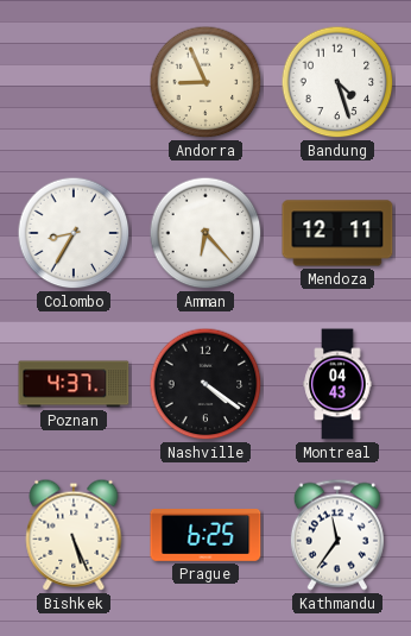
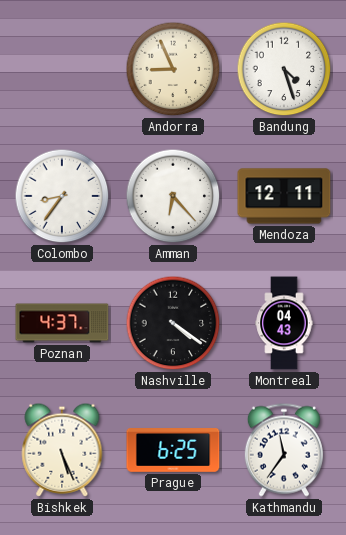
Colombo: 8:35 -> 8:36
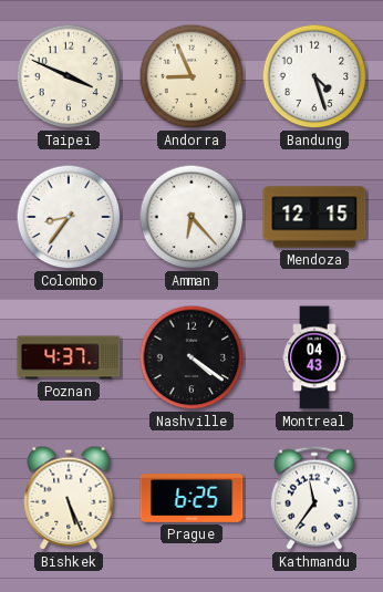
Taipei: none -> 3:49
Mendoza: 12:11 -> 12:15
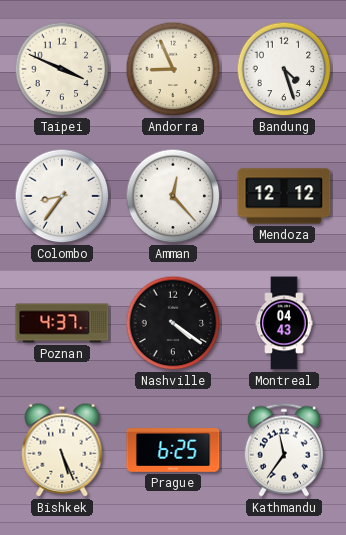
Amman: 6:23 -> 12:23
Mendoza: 12:15 -> 12:12
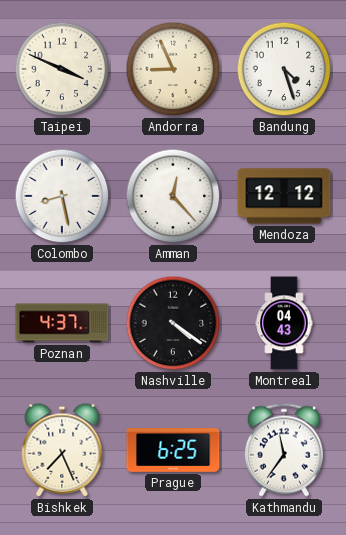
Colombo: 8:36 -> 8:28
Bishkek: 5:26 -> 7:26
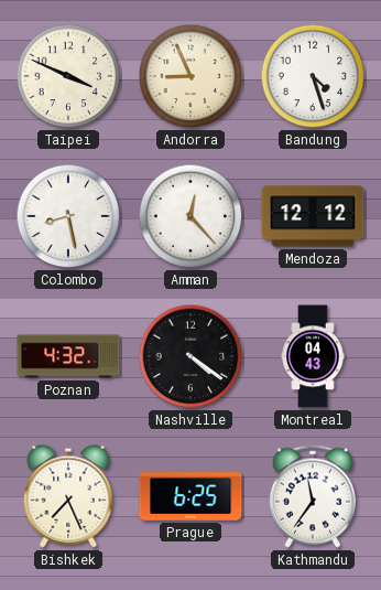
Poznan: 4:37 -> 4:32
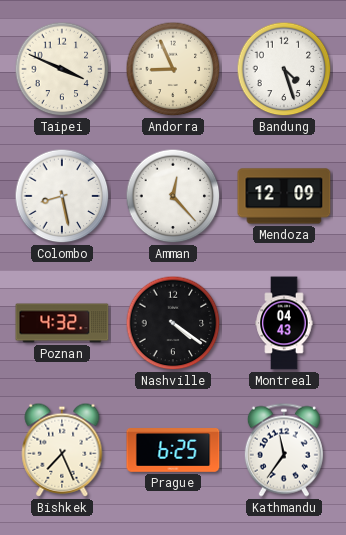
Mendoza: 12:12 -> 12:09
